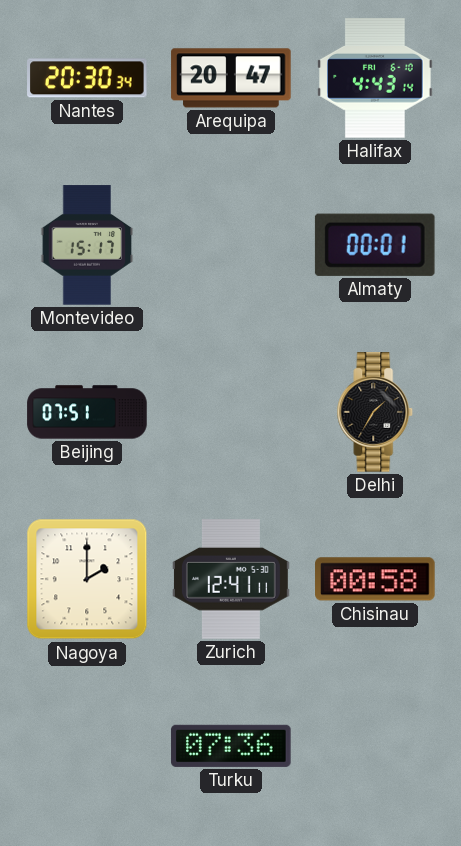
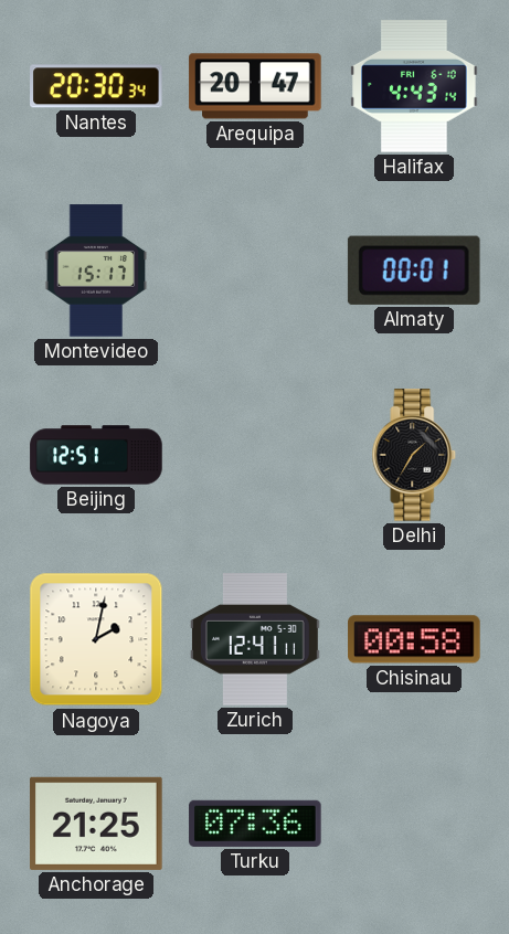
Beijing: 07:51 -> 12:51
Nagoya: 2:00 -> 2:02
Anchorage: none -> 21:25
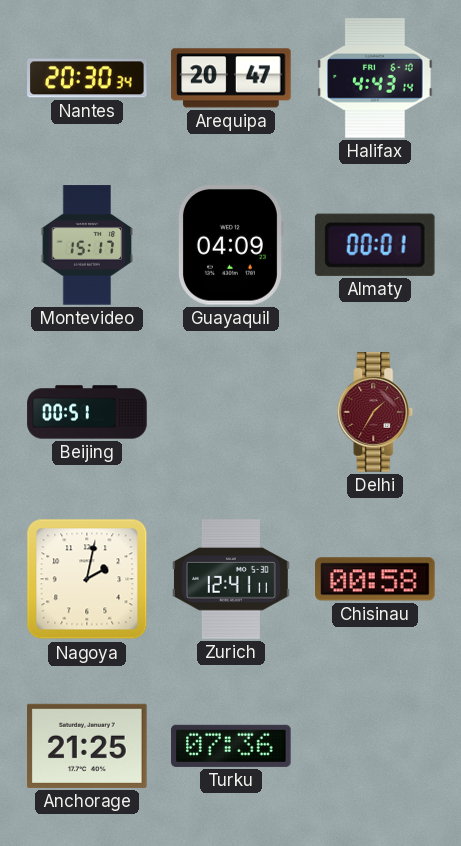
Guayaquil: none -> 04:09
Beijing: 12:51 -> 00:51
Delhi dial: black -> burgundy
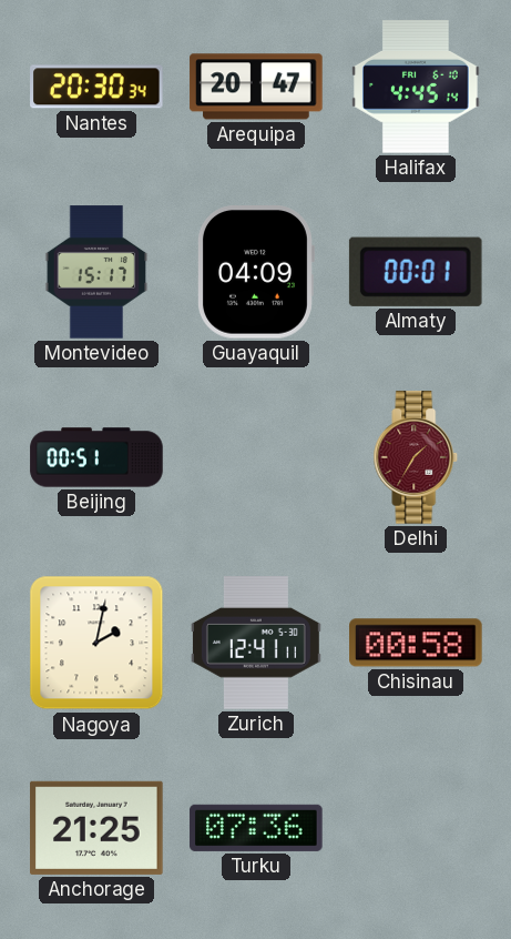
Halifax: 4:43 -> 4:45
